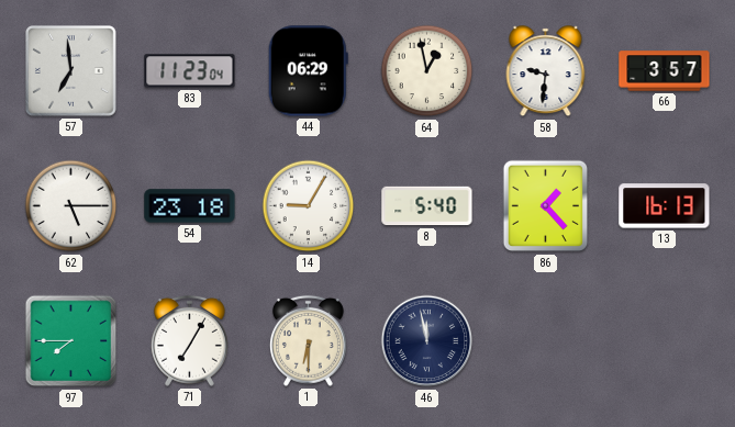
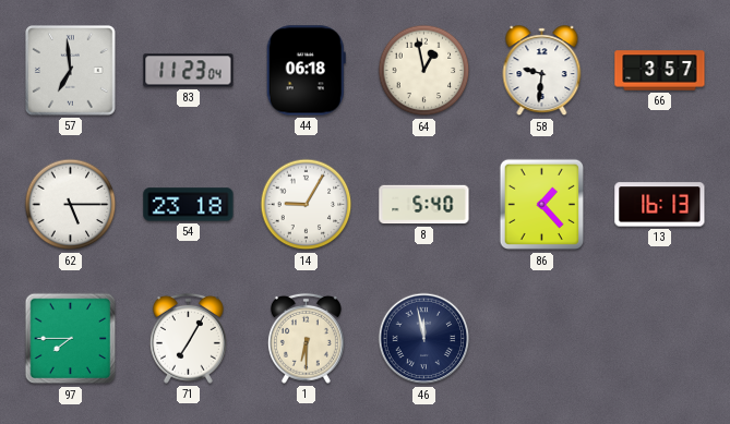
44: 06:29 -> 06:18
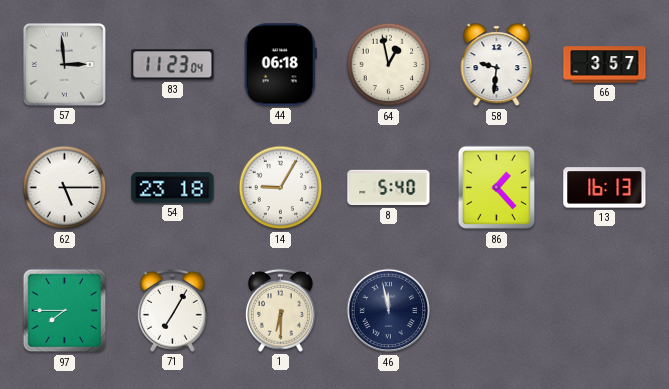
57: 6:59 -> 2:59
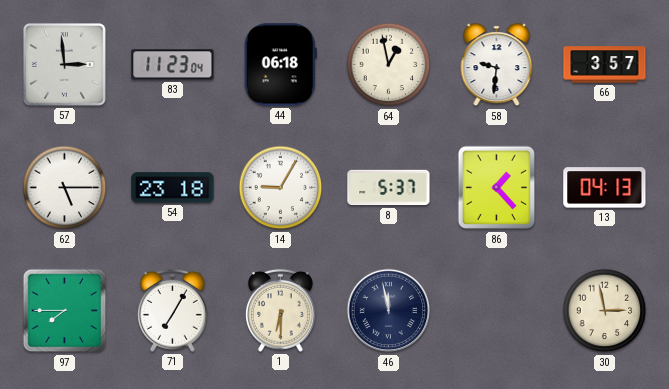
8: 5:40 -> 5:37
13: 16:13 -> 04:13
30: none -> 2:58
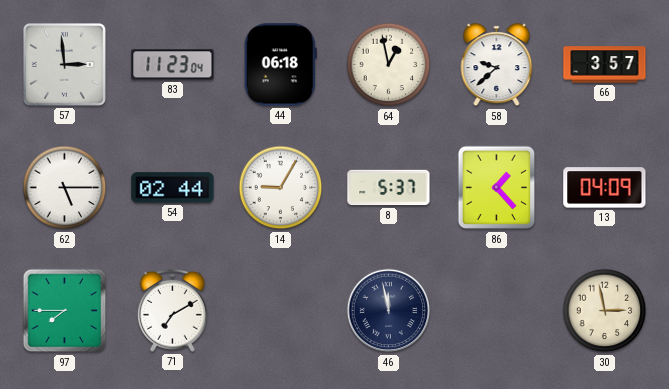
58: 9:31 -> 9:38
54: 23:18 -> 02:44
13: 04:13 -> 04:09
71: 7:05 -> 7:10
1: 6:30 -> none
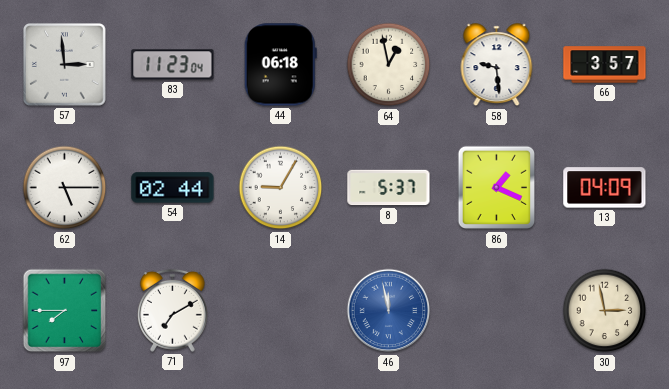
58: 9:38 -> 9:29
86: 1:23 -> 1:19
46 dial: navy -> blue
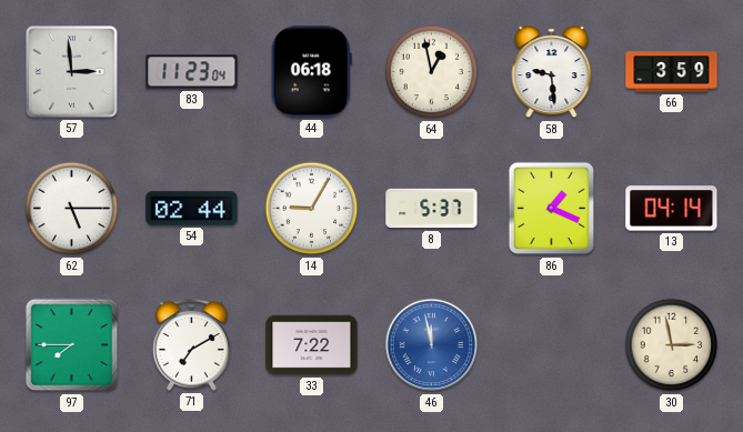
66: 3:57 -> 3:59
13: 04:09 -> 04:14
33: none -> 7:22
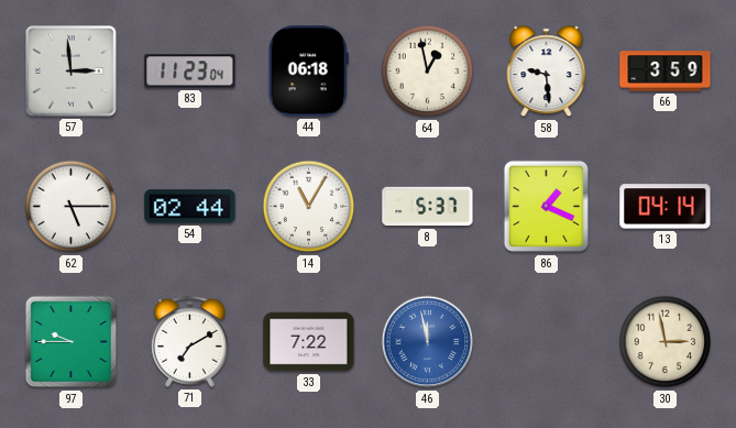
14: 9:05 -> 11:05
97: 7:45 -> 9:45
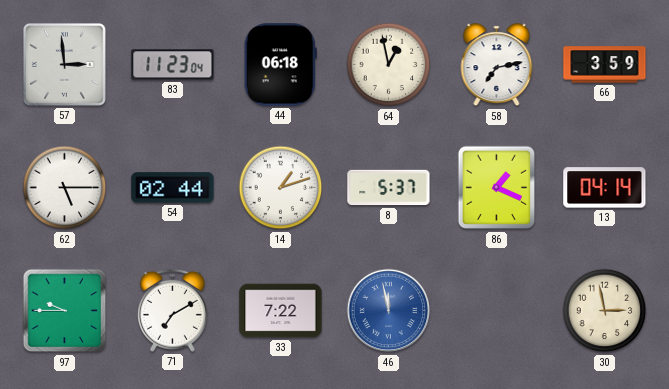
58: 9:29 -> 7:13
14: 11:05 -> 1:12
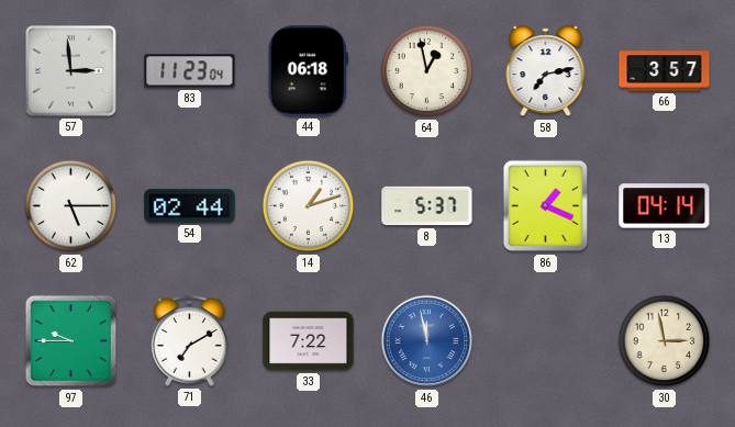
66: 3:59 -> 3:57
